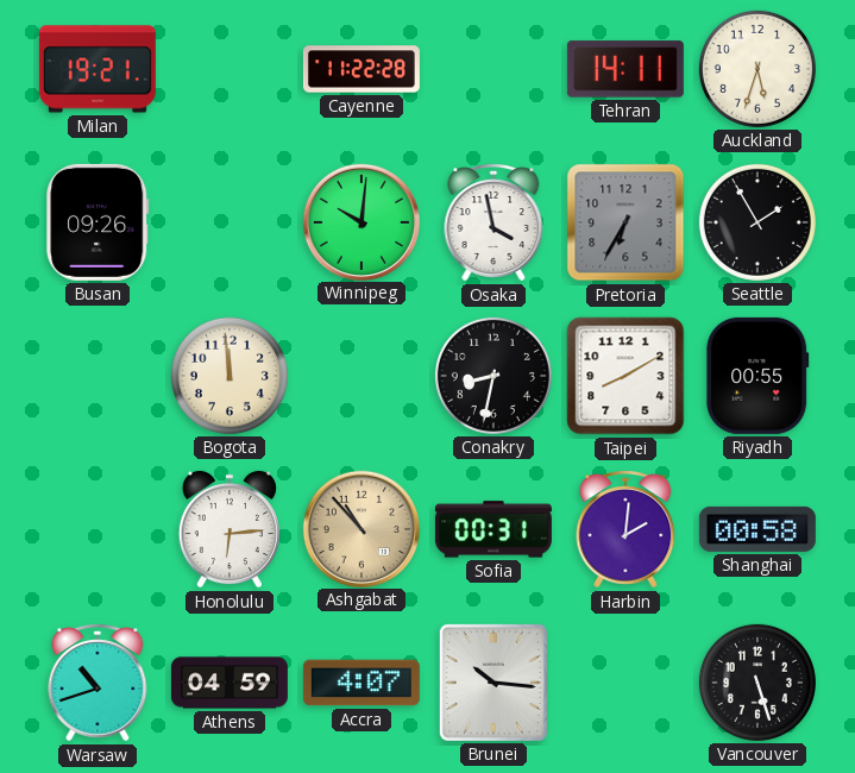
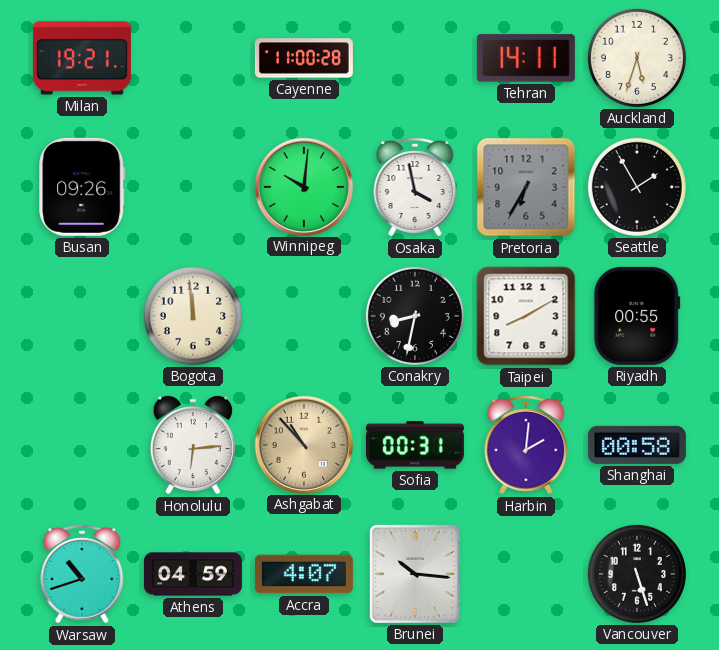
Cayenne: 11:22 -> 11:00
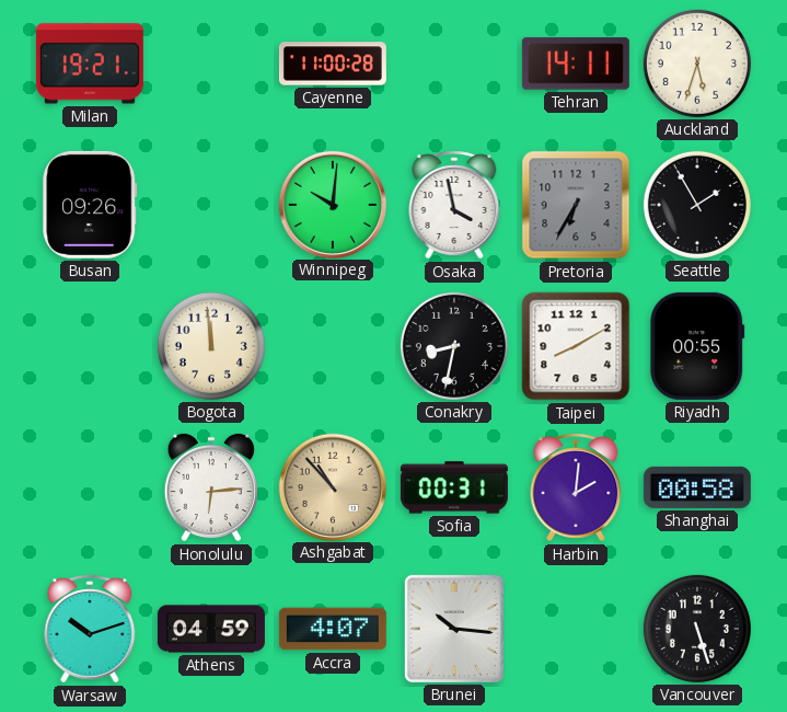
Warsaw: 10:42 -> 10:12
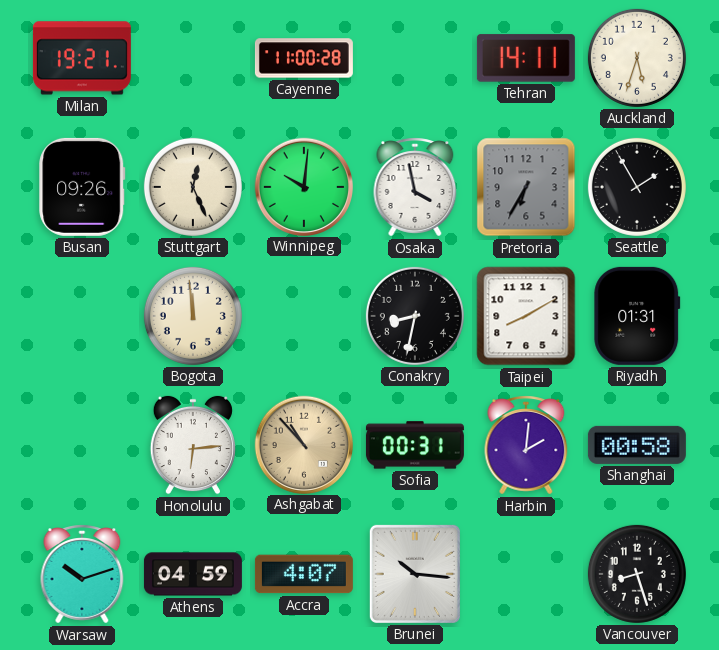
Stuttgart: none -> 12:26
Riyadh: 00:55 -> 01:31
Vancouver: 5:27 -> 8:27
